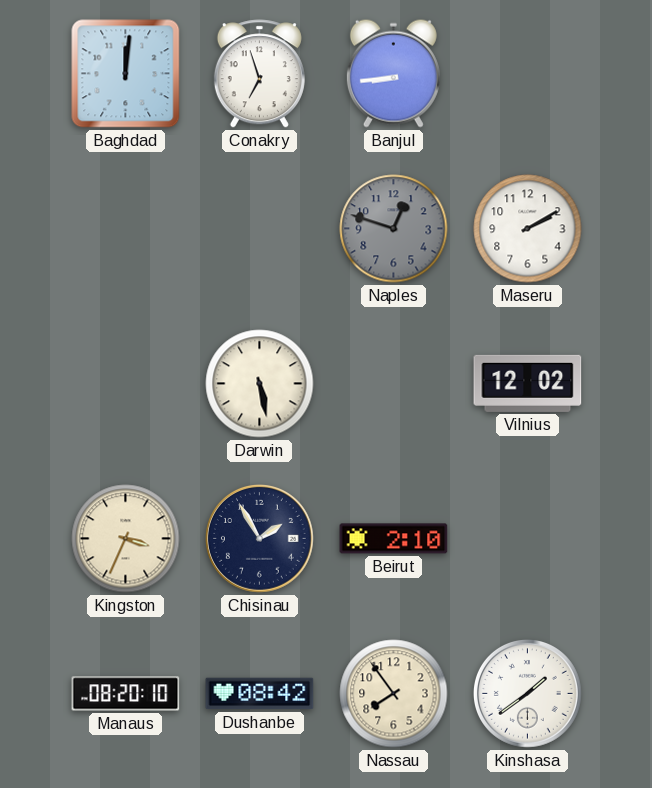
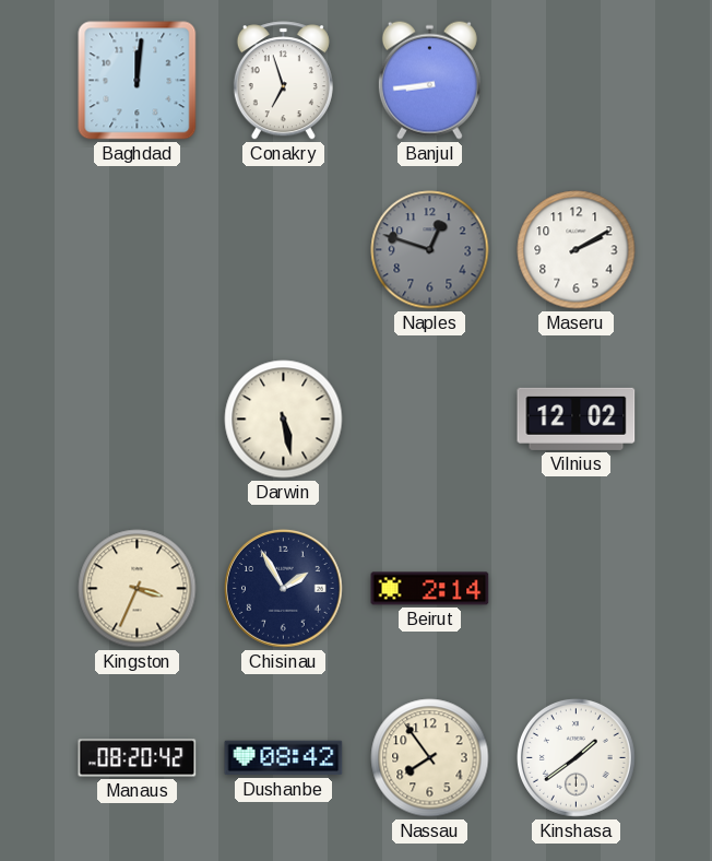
Beirut: 2:10 -> 2:14
Manaus: 08:20:10 -> 08:20:42
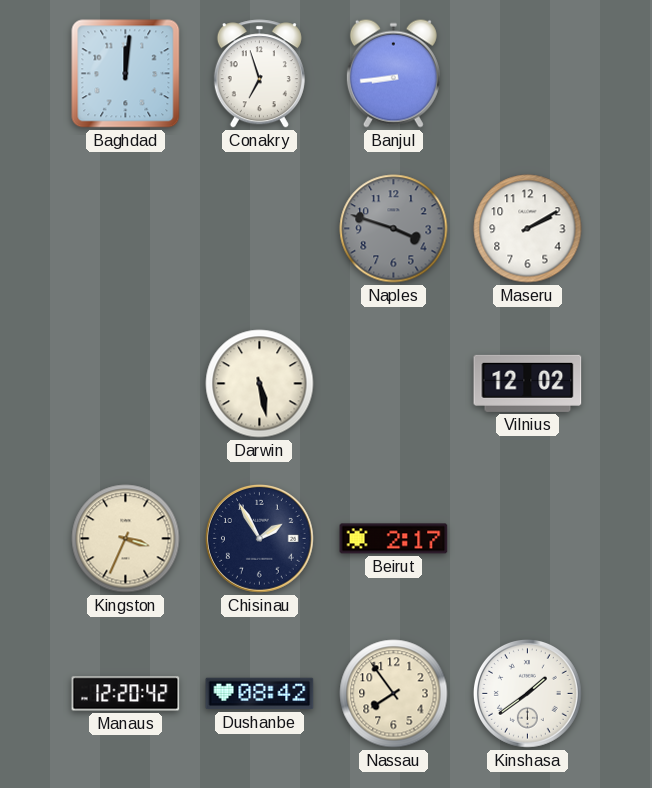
Naples: 12:48 -> 3:48
Beirut: 2:14 -> 2:17
Manaus: 08:20 -> 12:20
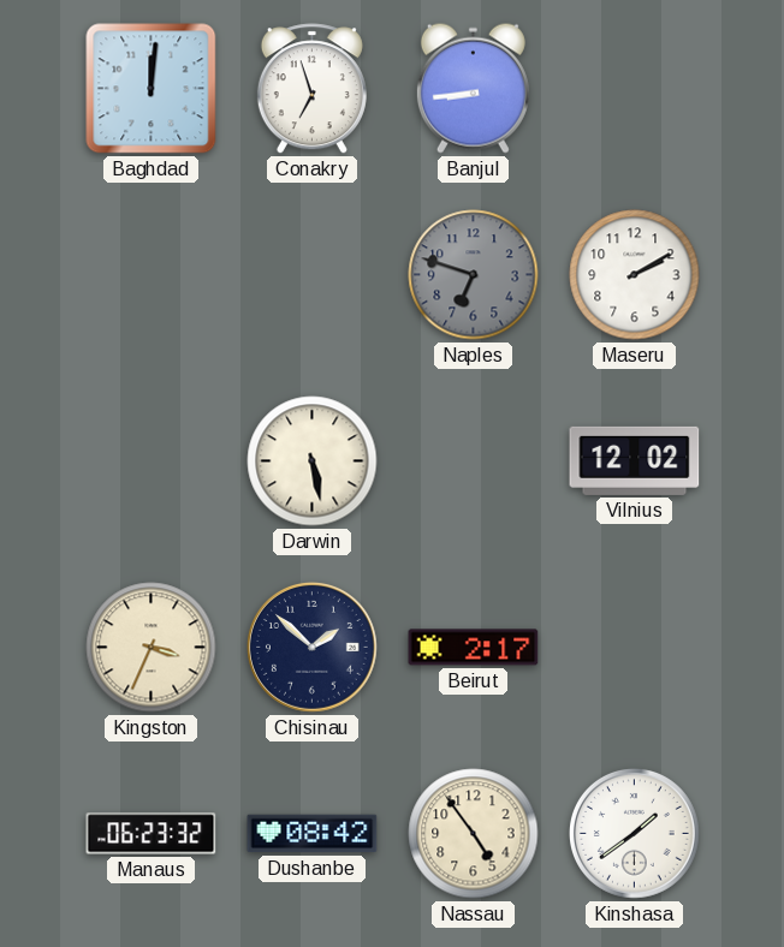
Naples: 3:48 -> 6:48
Chisinau: 1:55 -> 1:52
Manaus: 12:20 -> 06:23
Nassau: 7:54 -> 4:54
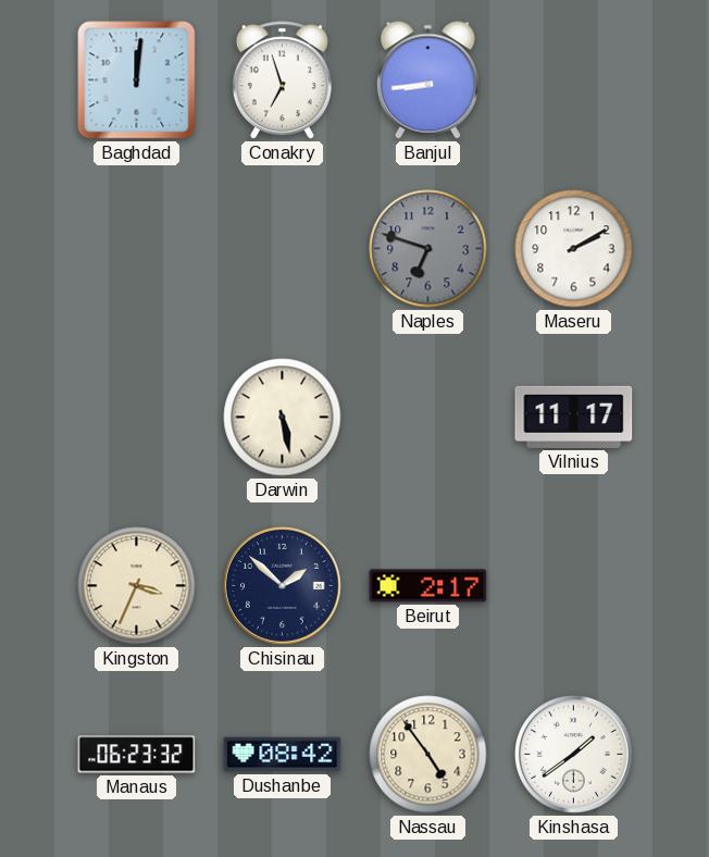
Vilnius: 12:02 -> 11:17
